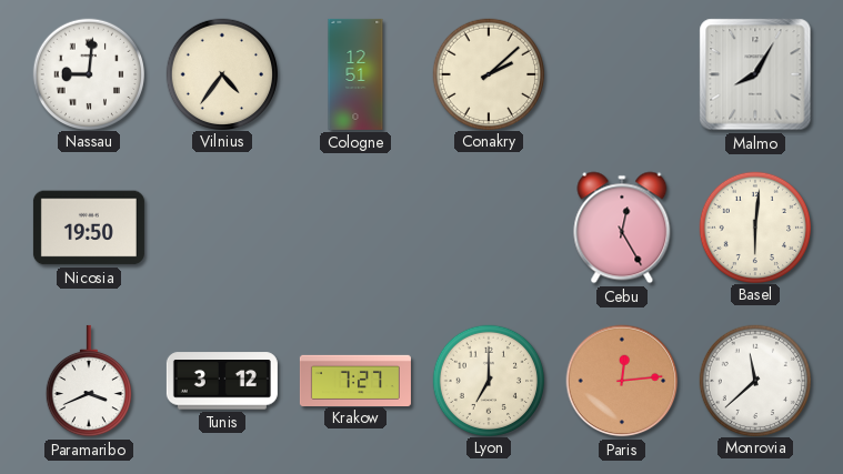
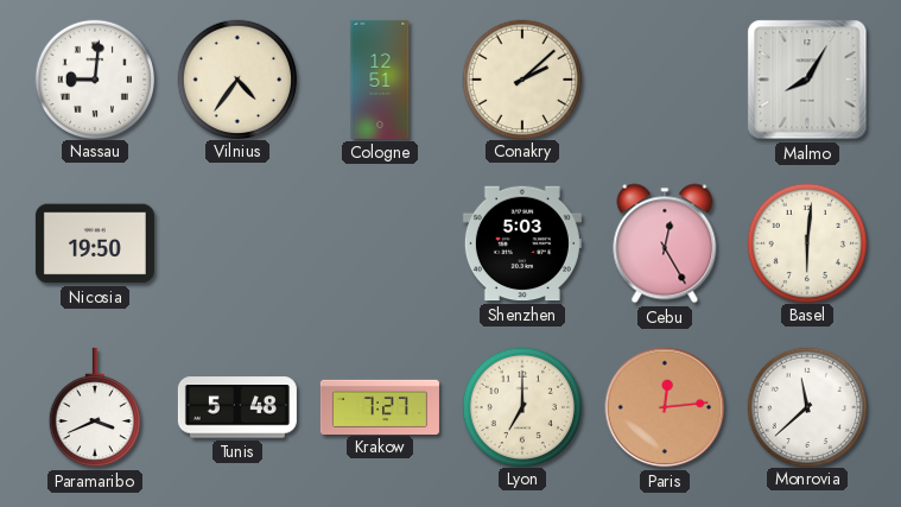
Shenzhen: none -> 5:03
Tunis: 3:12 -> 5:48
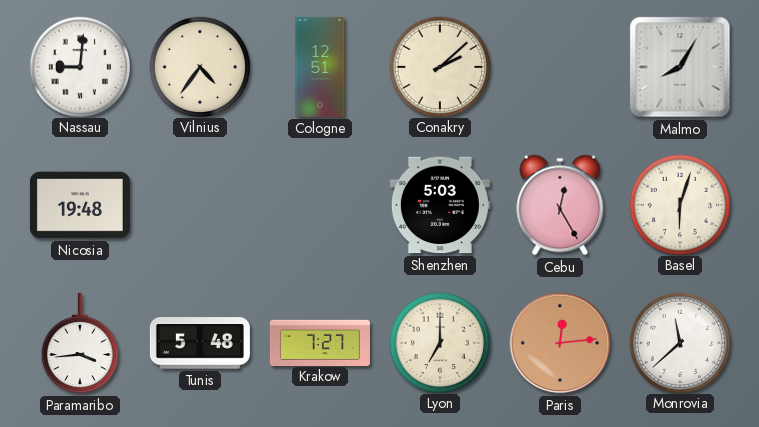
Nicosia: 19:50 -> 19:48
Basel: 6:01 -> 6:03
Paramaribo: 3:41 -> 3:44
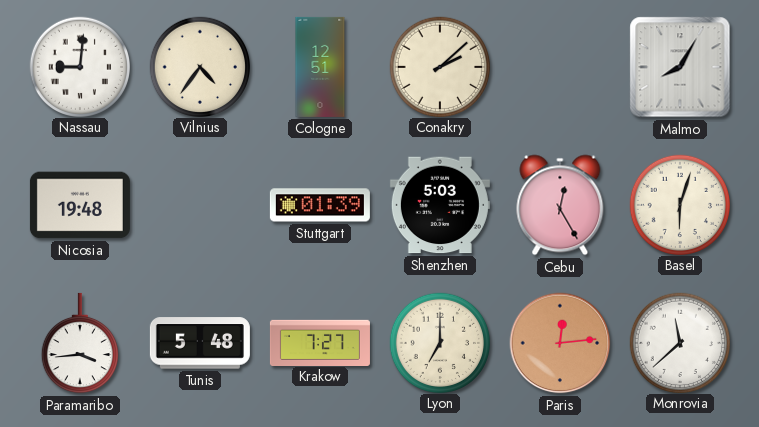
Stuttgart: none -> 01:39
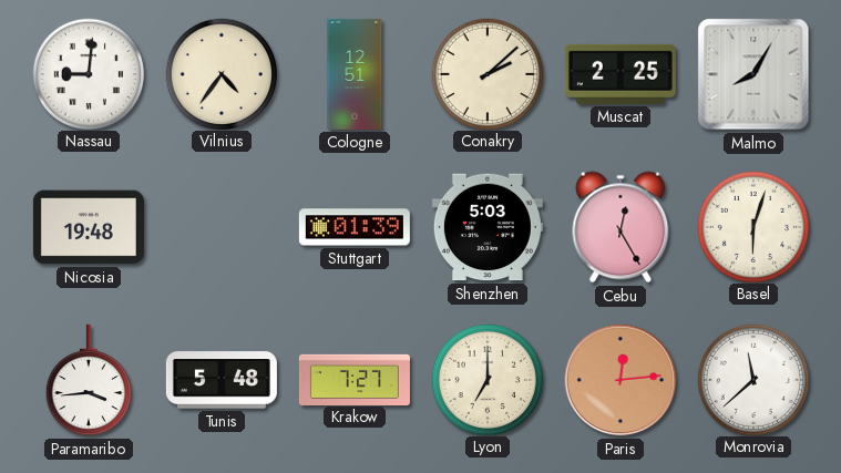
Muscat: none -> 2:25
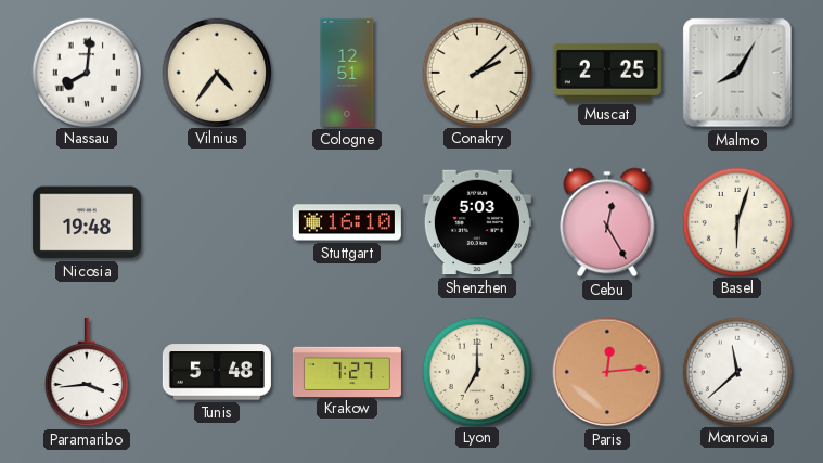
Nassau: 9:01 -> 8:01
Stuttgart: 01:39 -> 16:10
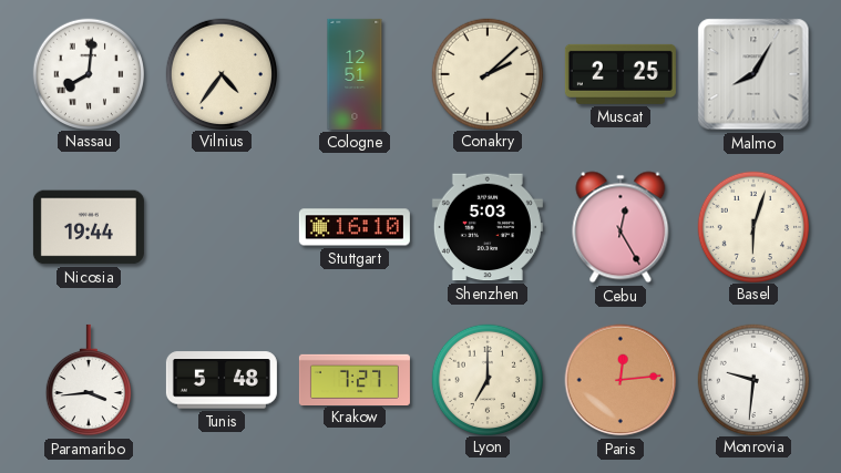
Nicosia: 19:48 -> 19:44
Monrovia: 11:38 -> 9:31
